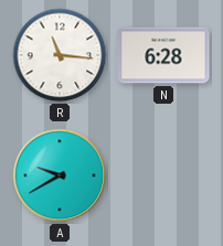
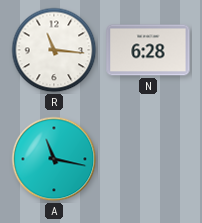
A: 9:40 -> 11:17
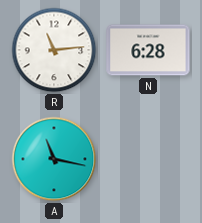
R: 11:16 -> 11:14
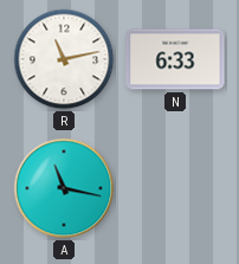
R: 11:14 -> 11:13
N: 6:28 -> 6:33
